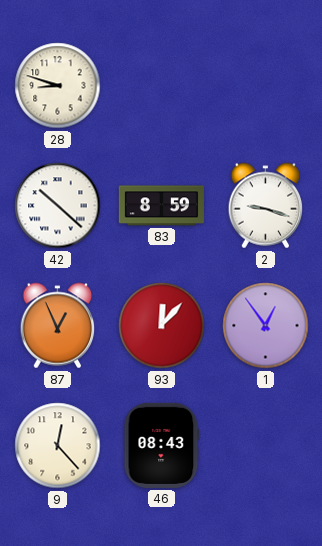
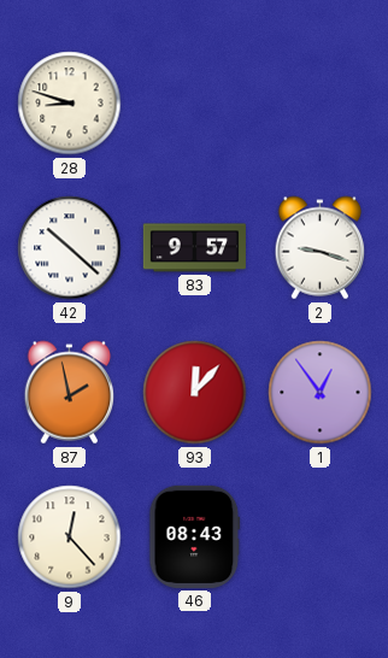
83: 8:59 -> 9:57
87: 12:56 -> 1:58
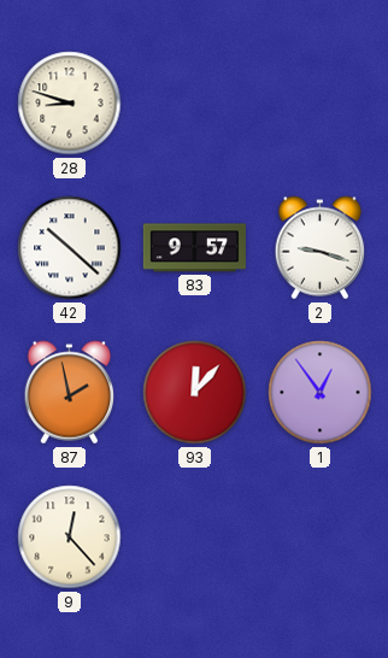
46: 08:43 -> none
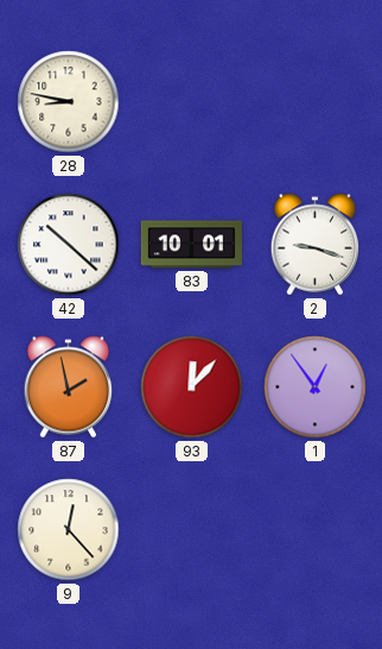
28: 8:48 -> 8:47
83: 9:57 -> 10:01
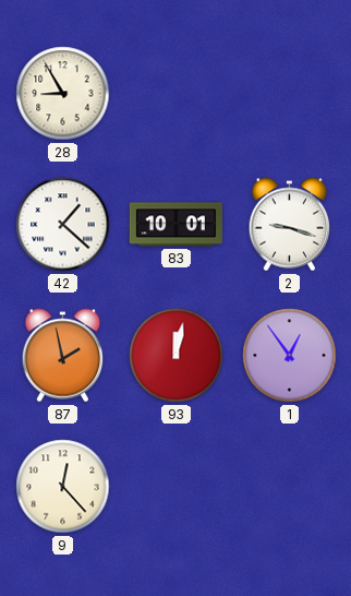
28: 8:47 -> 8:55
42: 10:22 -> 1:22
93: 12:07 -> 12:02
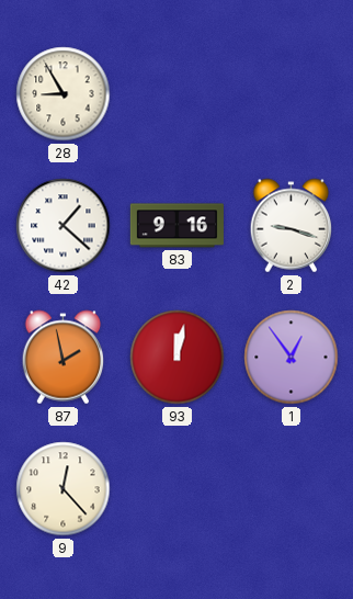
83: 10:01 -> 9:16
